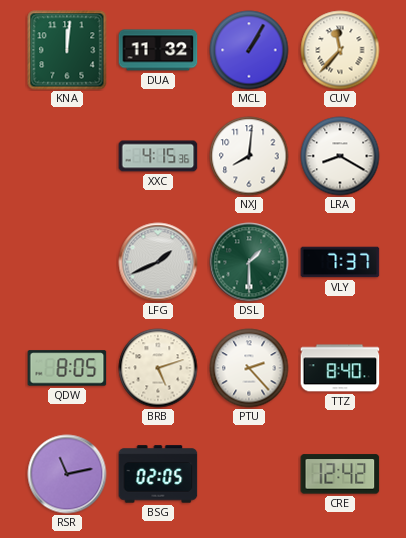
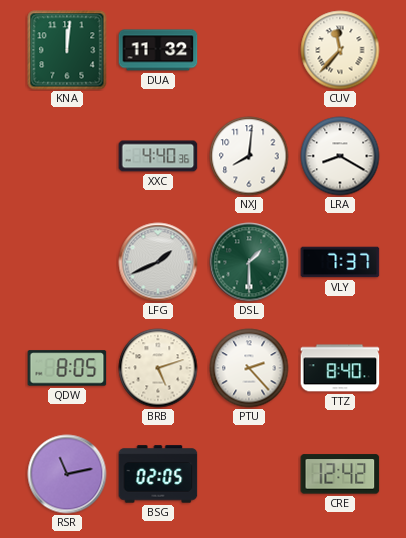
MCL: 1:05 -> none
XXC: 4:15 -> 4:40
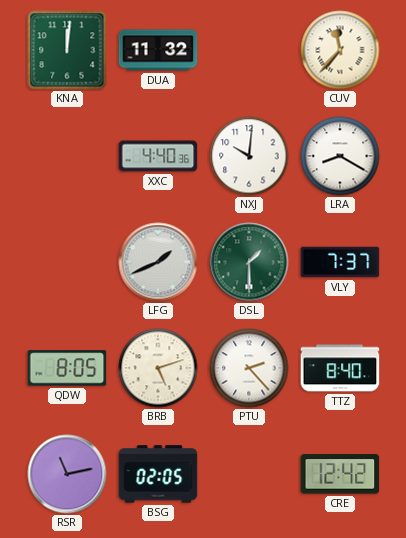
NXJ: 8:01 -> 10:01
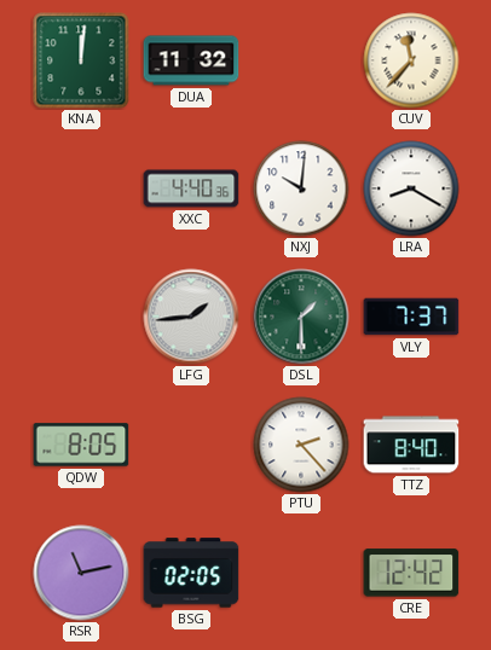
LFG: 1:41 -> 1:44
BRB: 5:12 -> none
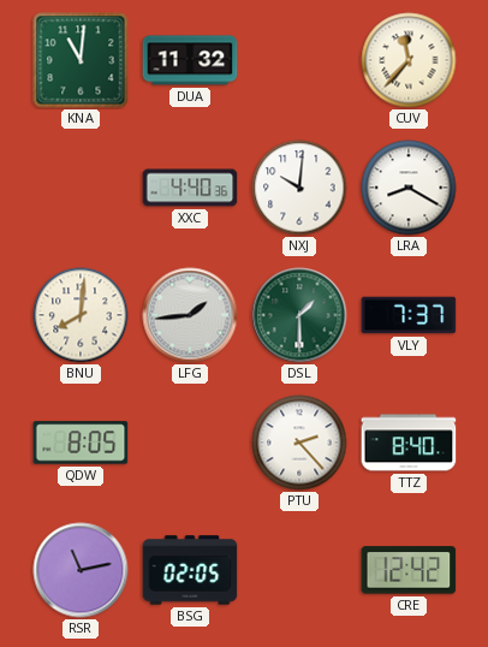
KNA: 12:01 -> 11:01
BNU: none -> 8:01
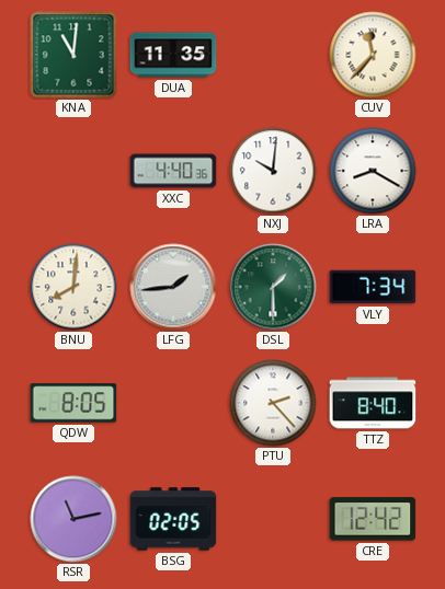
DUA: 11:32 -> 11:35
VLY: 7:37 -> 7:34
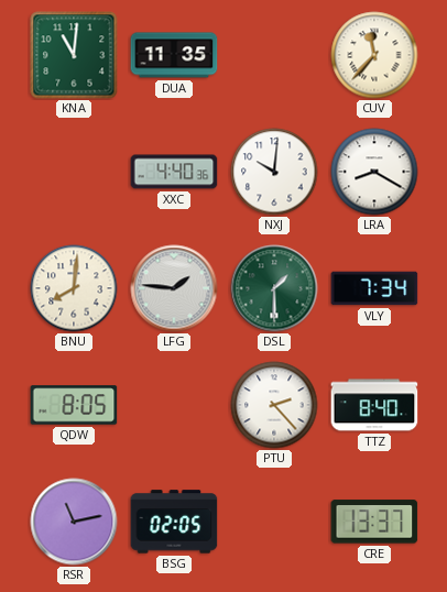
LFG: 1:44 -> 1:46
CRE: 12:42 -> 13:37
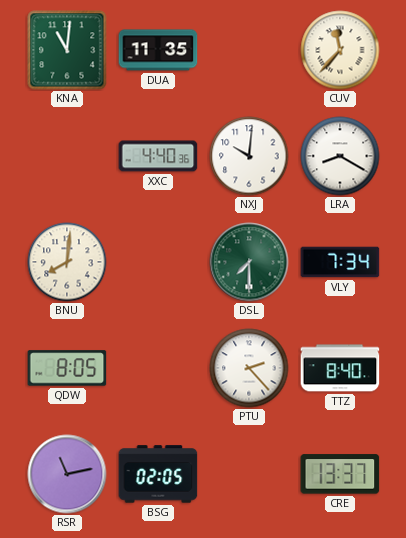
LFG: 1:46 -> none
DSL: 1:30 -> 7:30
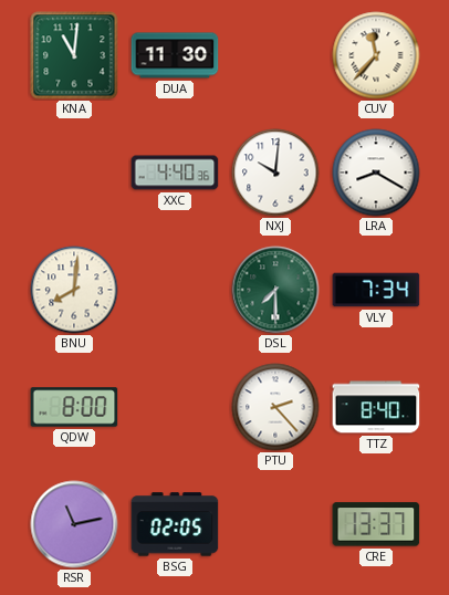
DUA: 11:35 -> 11:30
QDW: 8:05 -> 8:00
